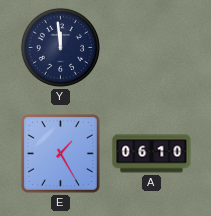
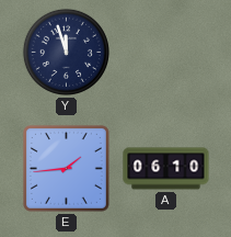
Y: 11:59 -> 11:57
E: 1:25 -> 1:44
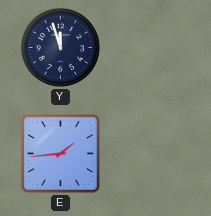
A: 06:10 -> none
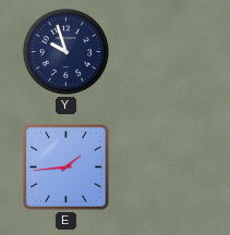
Y: 11:57 -> 9:57
